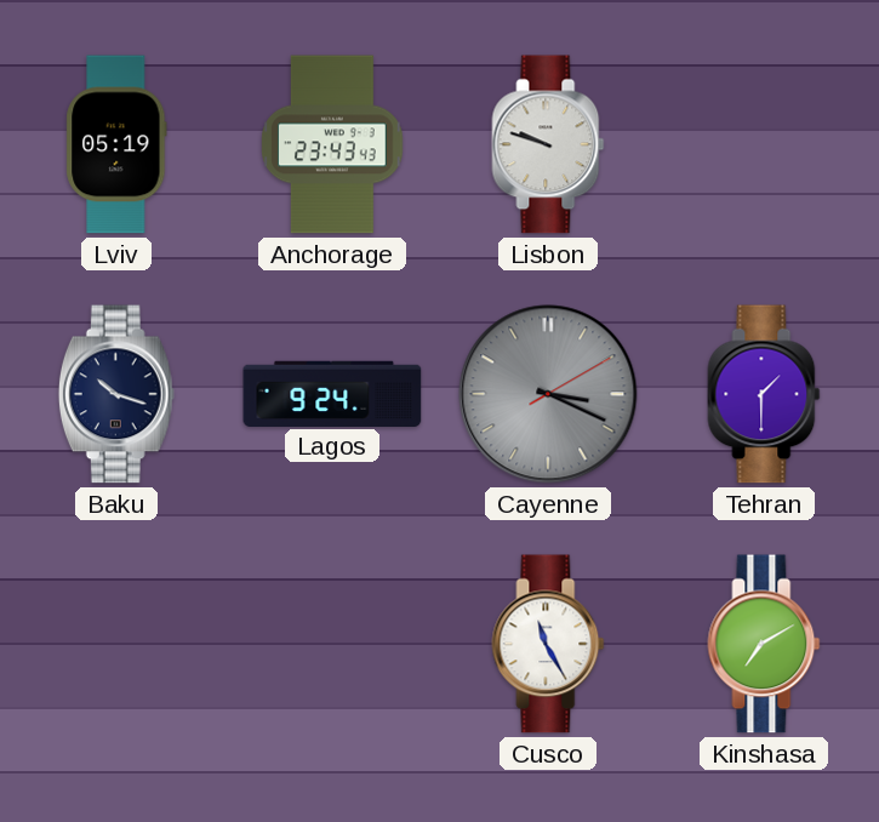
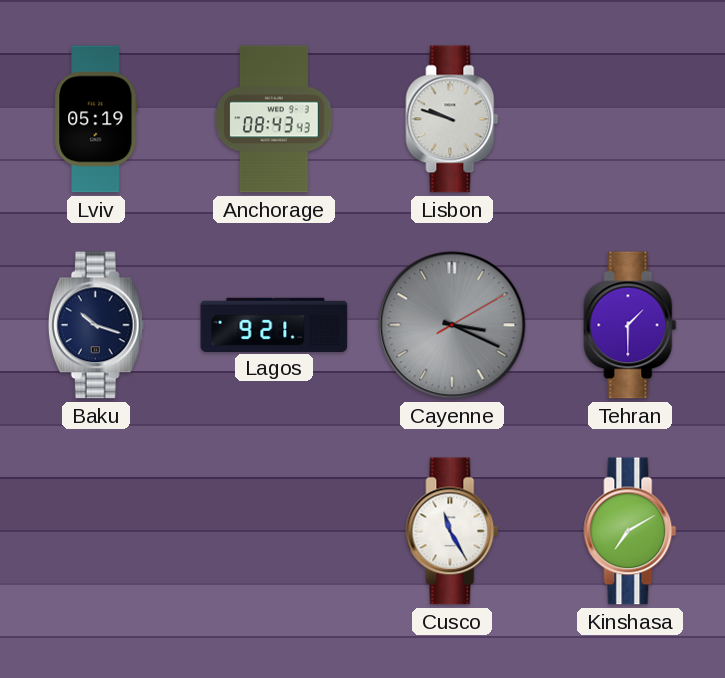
Anchorage: 23:43 -> 08:43
Lagos: 9:24 -> 9:21
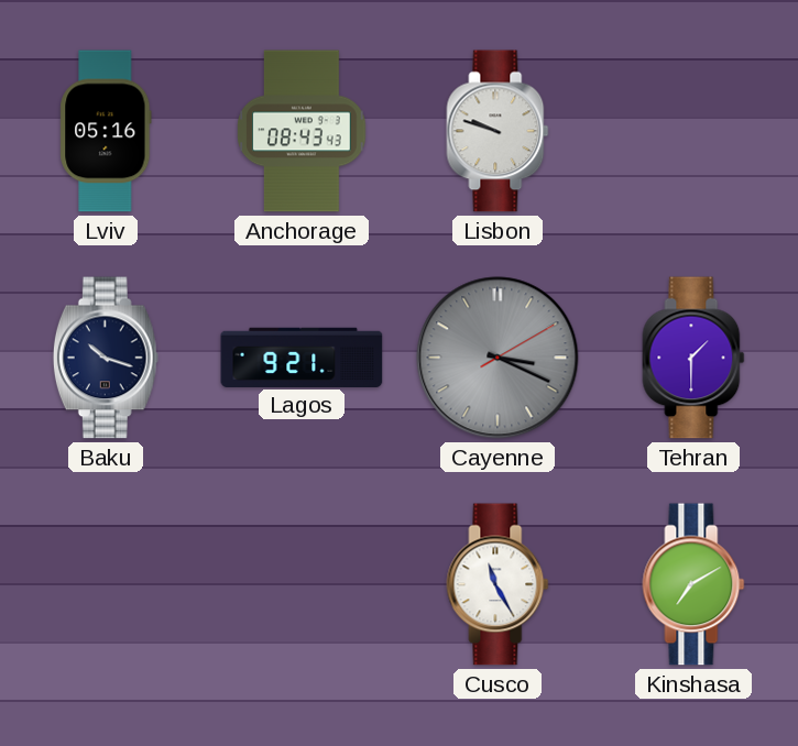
Lviv: 05:19 -> 05:16
